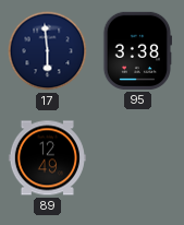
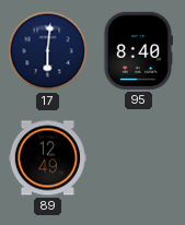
17: 5:59 -> 6:01
95: 3:38 -> 8:40
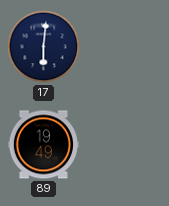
95: 8:40 -> none
89: 12:49 -> 19:49
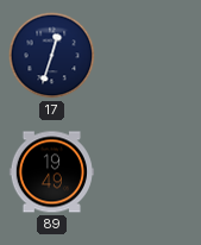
17: 6:01 -> 12:33
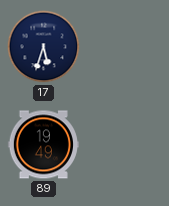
17: 12:33 -> 5:33
